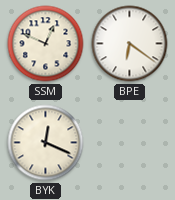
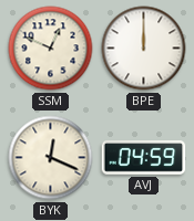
BPE: 6:21 -> 12:00
AVJ: none -> 04:59
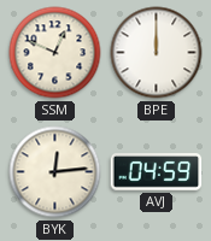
BYK: 12:19 -> 12:14
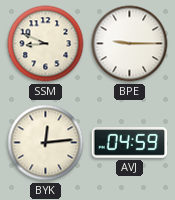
SSM: 12:49 -> 8:49
BPE: 12:00 -> 9:15
